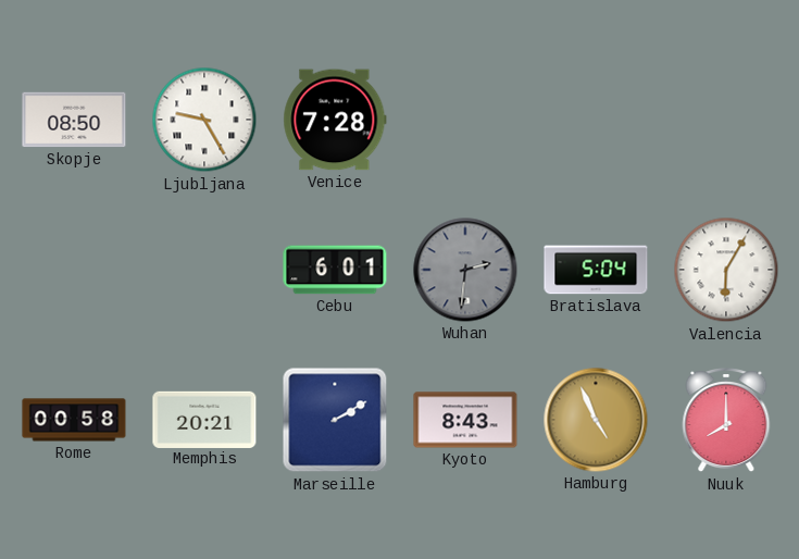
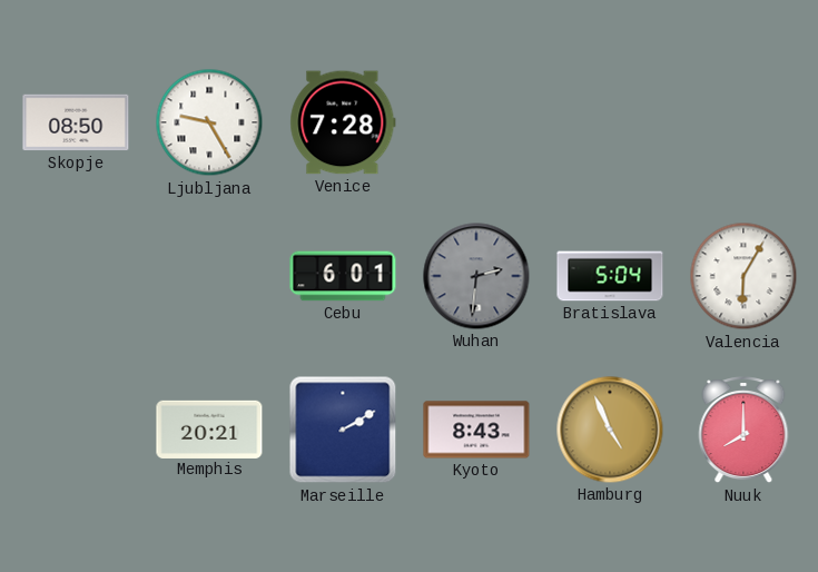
Rome: 00:58 -> none
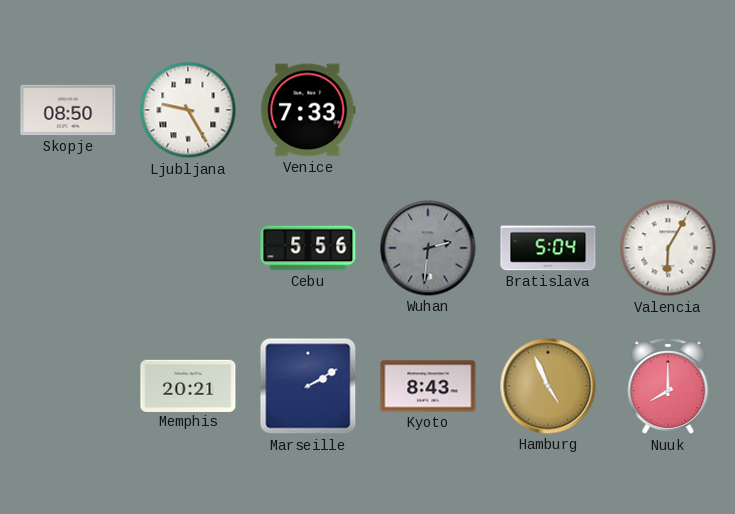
Venice: 7:28 -> 7:33
Cebu: 6:01 -> 5:56
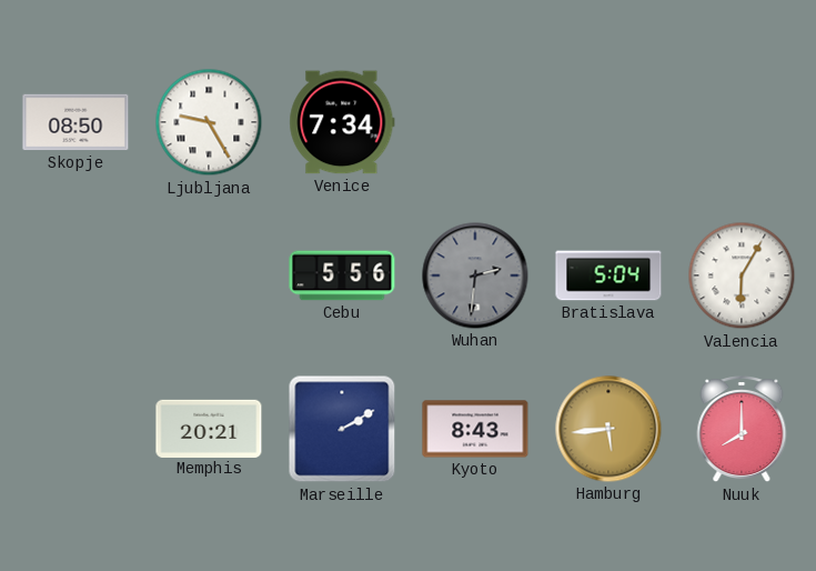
Venice: 7:33 -> 7:34
Hamburg: 4:56 -> 5:44
